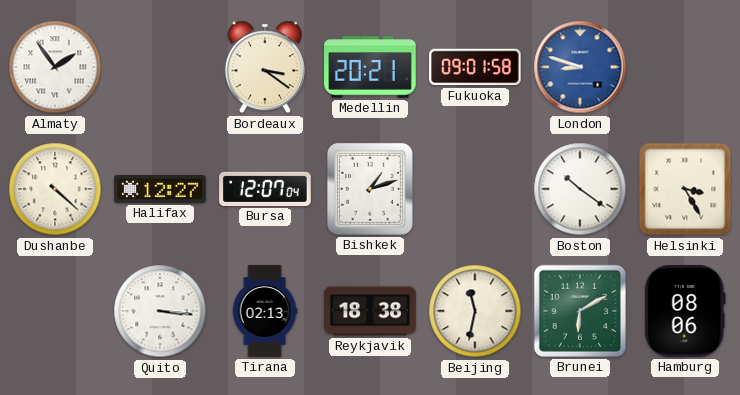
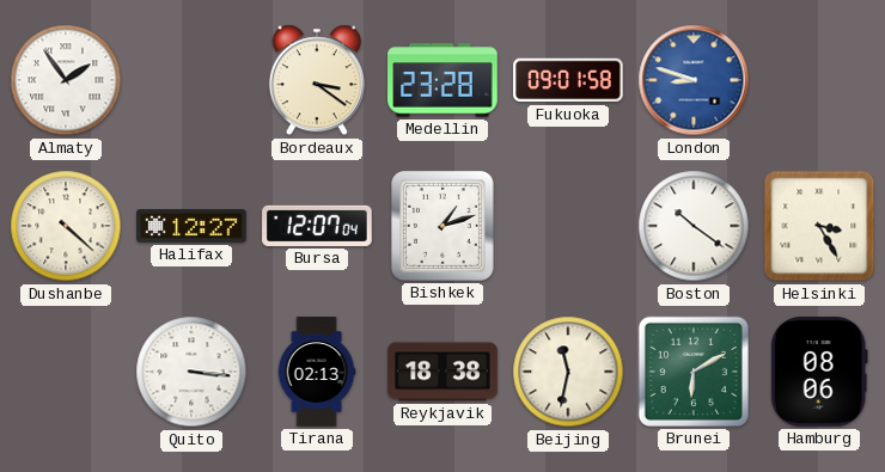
Medellin: 20:21 -> 23:28
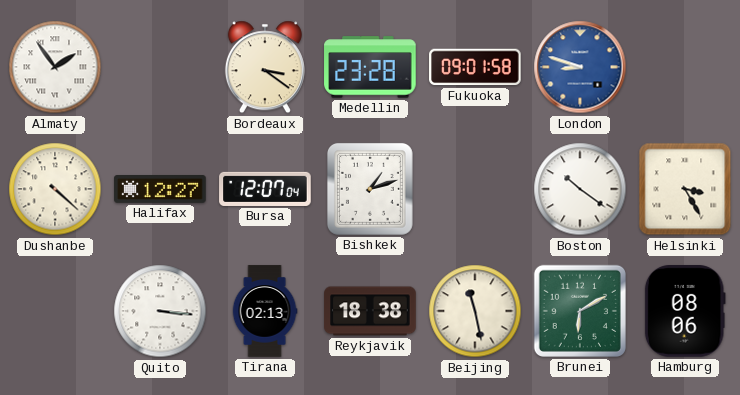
Beijing: 11:32 -> 11:28
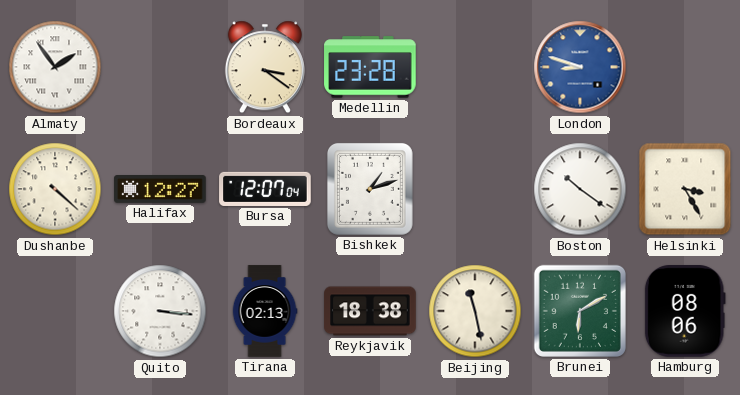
Fukuoka: 09:01 -> none
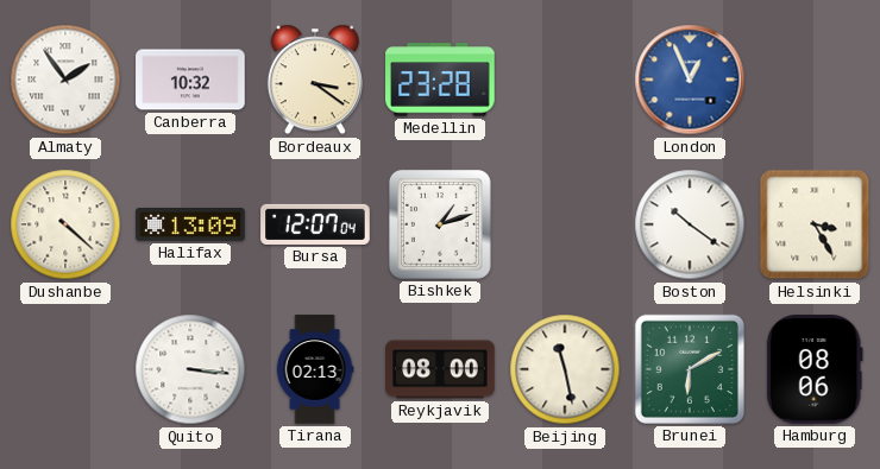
Canberra: none -> 10:32
London: 8:48 -> 12:56
Halifax: 12:27 -> 13:09
Reykjavik: 18:38 -> 08:00
